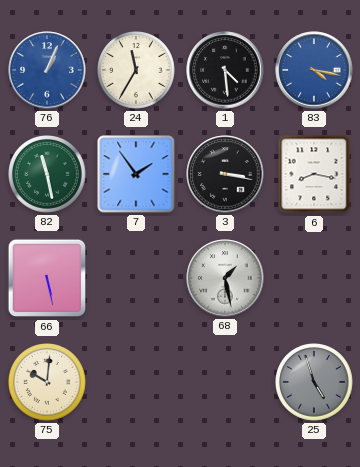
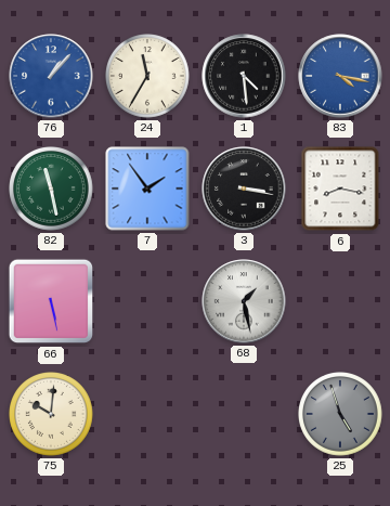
76: 1:04 -> 1:07
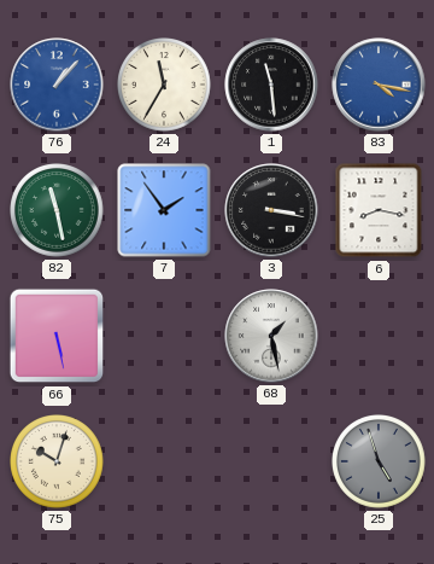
1: 4:29 -> 11:29
75: 10:01 -> 10:03
